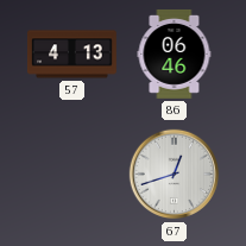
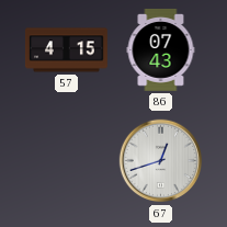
57: 4:13 -> 4:15
86: 06:46 -> 07:43
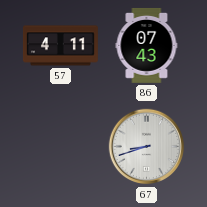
57: 4:15 -> 4:11
67: 12:42 -> 8:42
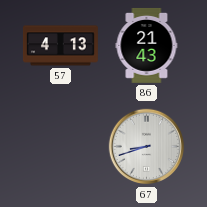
57: 4:11 -> 4:13
86: 07:43 -> 21:43
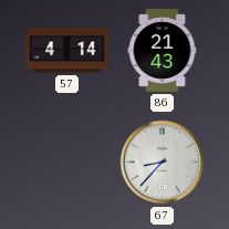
57: 4:13 -> 4:14
67: 8:42 -> 8:37
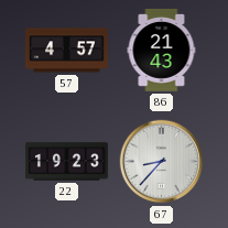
57: 4:14 -> 4:57
22: none -> 19:23
